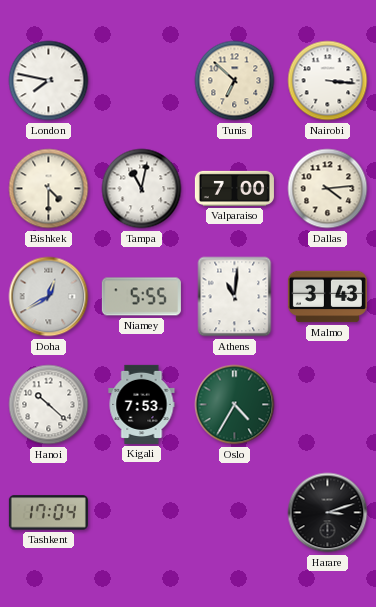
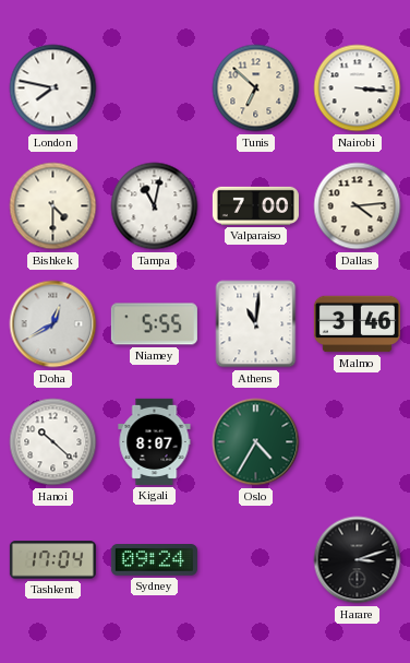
Malmo: 3:43 -> 3:46
Kigali: 7:53 -> 8:07
Sydney: none -> 09:24
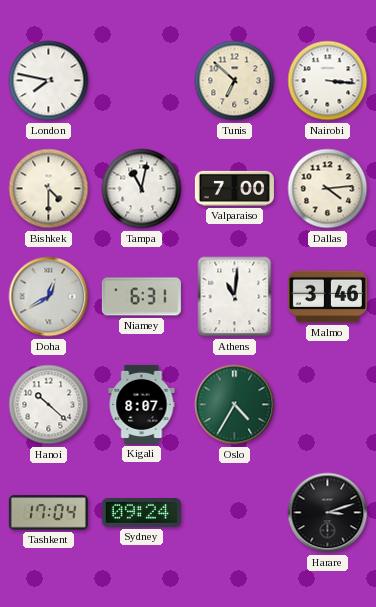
Niamey: 5:55 -> 6:31
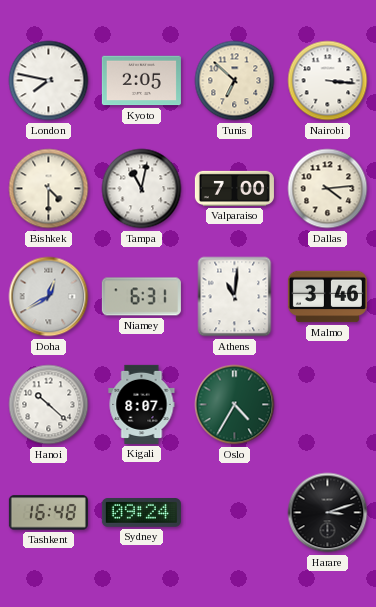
Kyoto: none -> 2:05
Tashkent: 17:04 -> 16:48
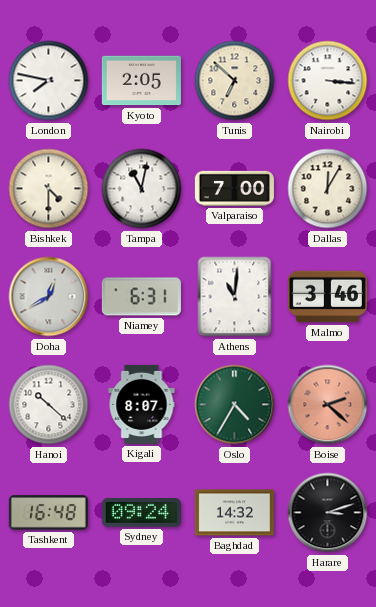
Dallas: 4:14 -> 12:05
Boise: none -> 2:22
Baghdad: none -> 14:32
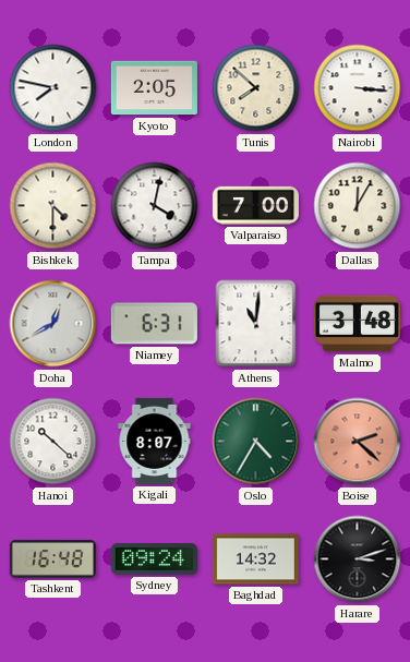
Tunis: 6:52 -> 7:52
Tampa: 11:02 -> 4:02
Malmo: 3:46 -> 3:48
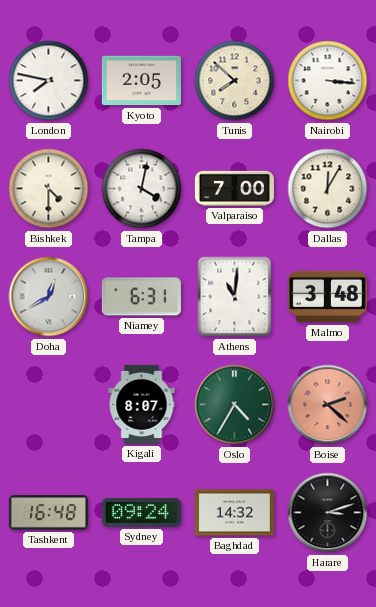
Hanoi: 10:22 -> none
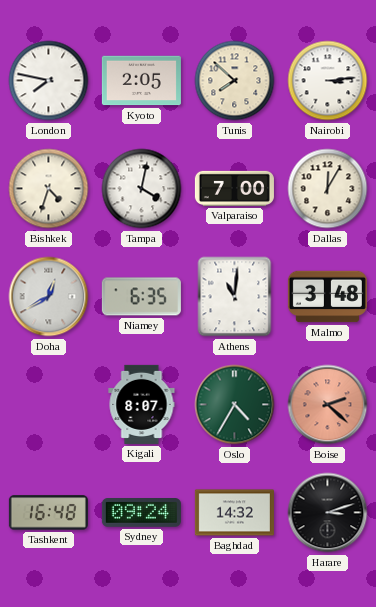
Nairobi: 3:16 -> 3:14
Bishkek: 4:30 -> 4:33
Niamey: 6:31 -> 6:35
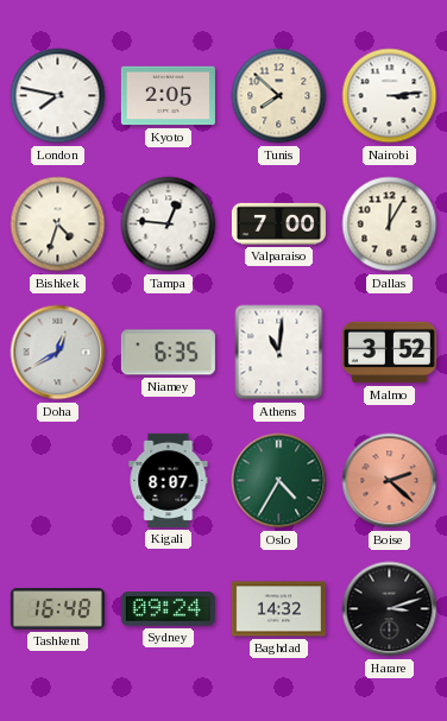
Tampa: 4:02 -> 12:46
Malmo: 3:48 -> 3:52
